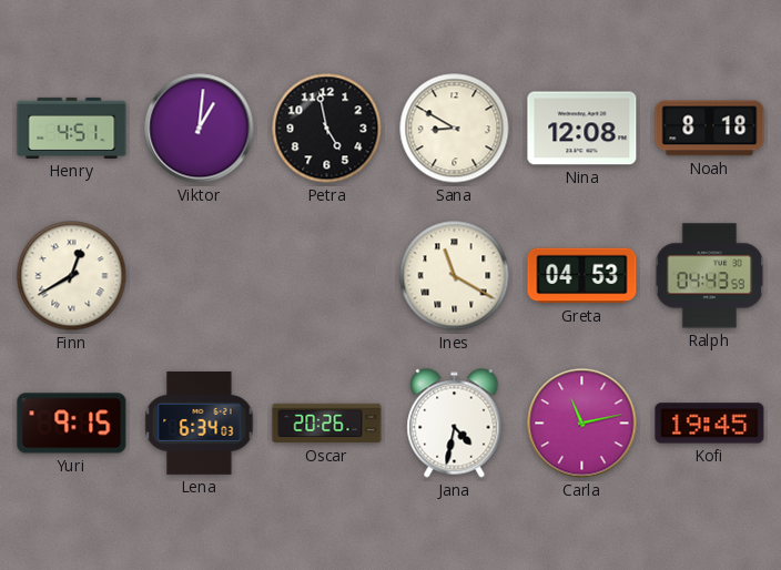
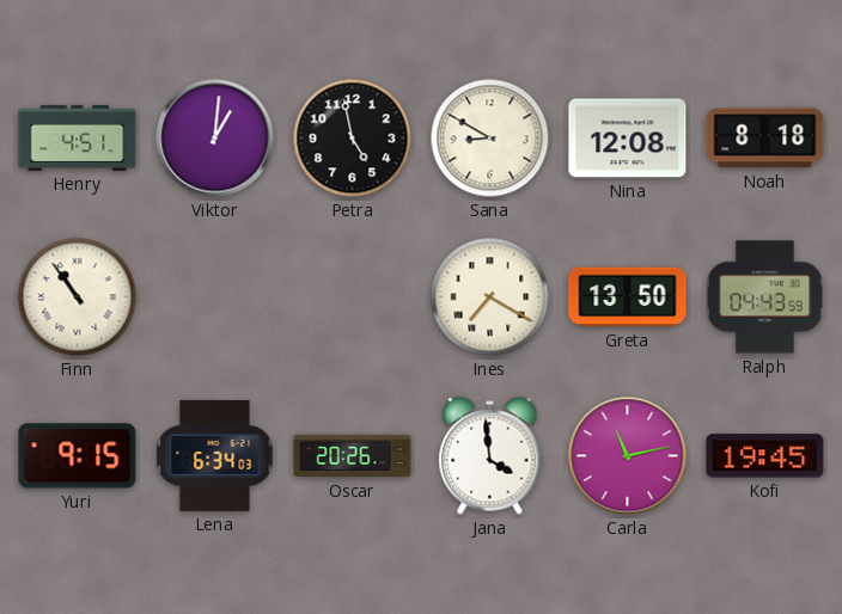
Finn: 12:40 -> 10:54
Ines: 11:20 -> 7:20
Greta: 04:53 -> 13:50
Jana: 4:32 -> 3:59
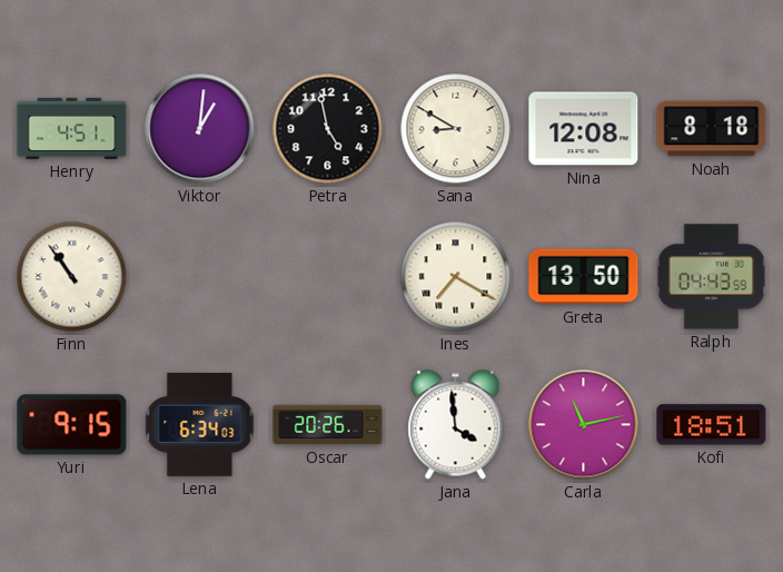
Kofi: 19:45 -> 18:51
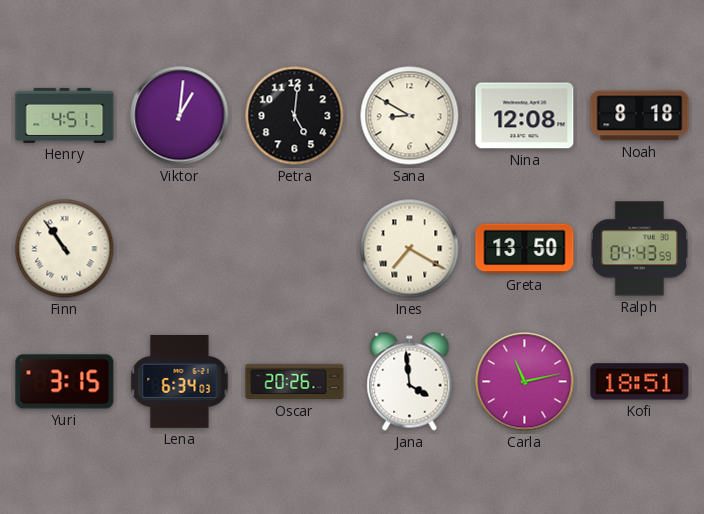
Petra: 4:58 -> 5:01
Yuri: 9:15 -> 3:15
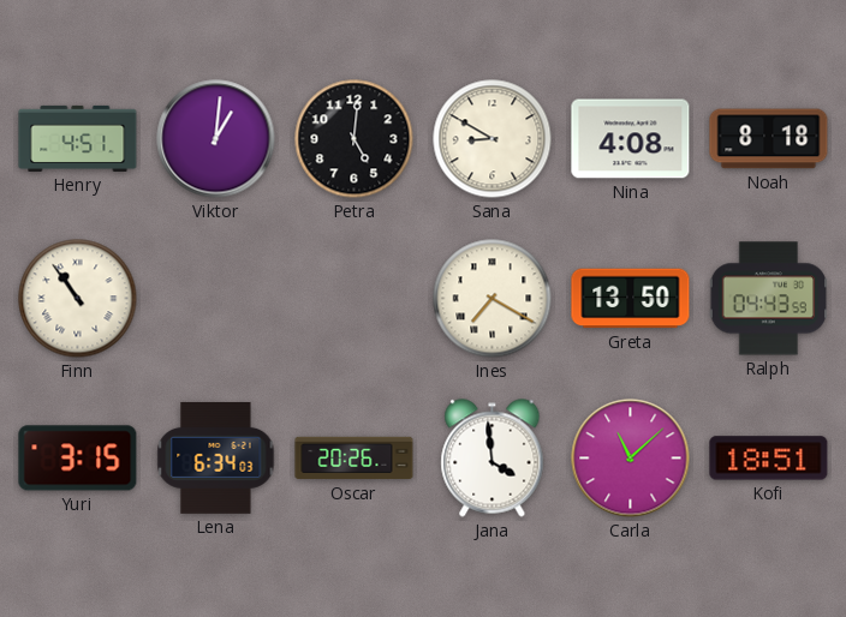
Nina: 12:08 -> 4:08
Carla: 11:13 -> 11:08
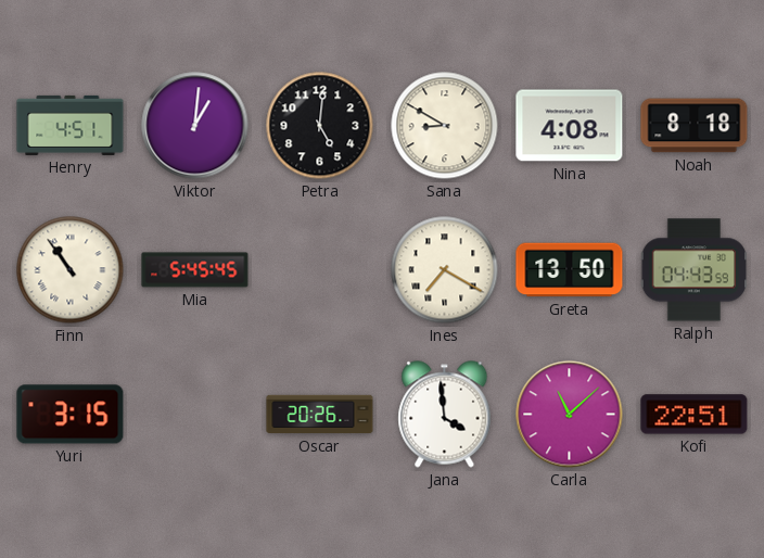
Mia: none -> 5:45
Lena: 6:34 -> none
Kofi: 18:51 -> 22:51
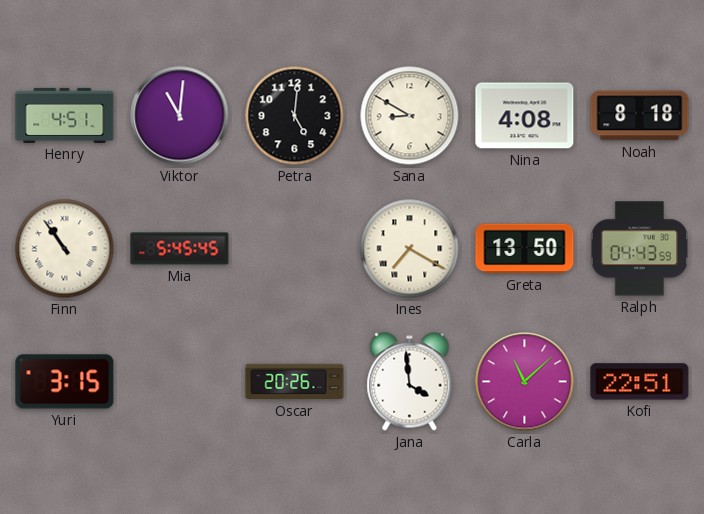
Viktor: 1:01 -> 11:01
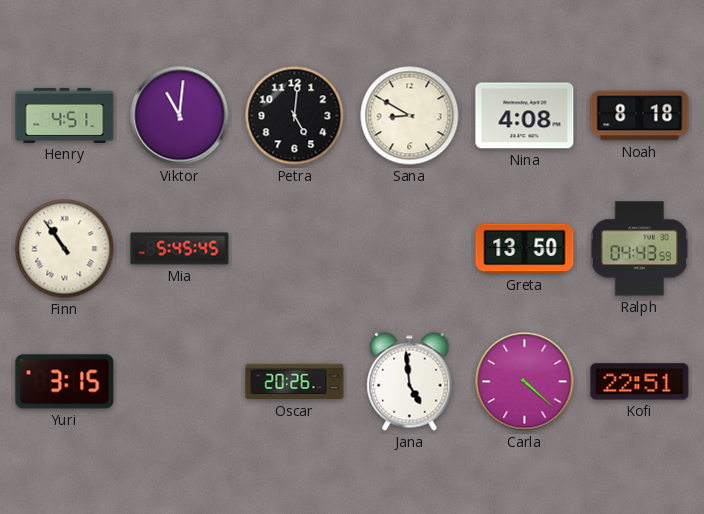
Ines: 7:20 -> none
Jana: 3:59 -> 4:59
Carla: 11:08 -> 4:22
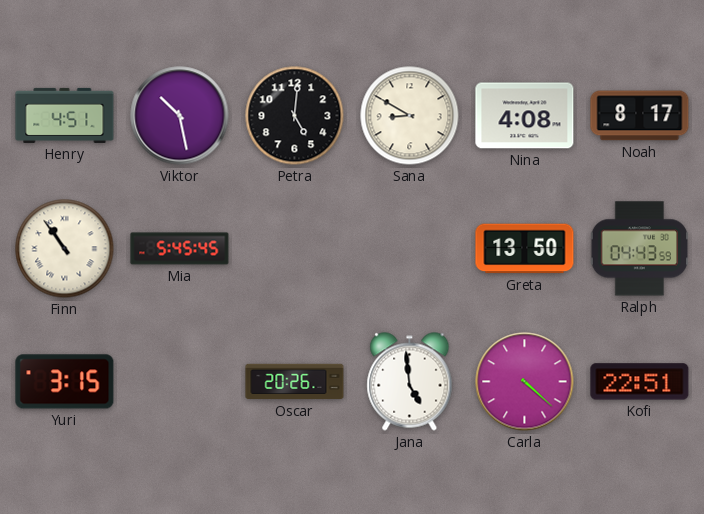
Viktor: 11:01 -> 10:28
Noah: 8:18 -> 8:17
